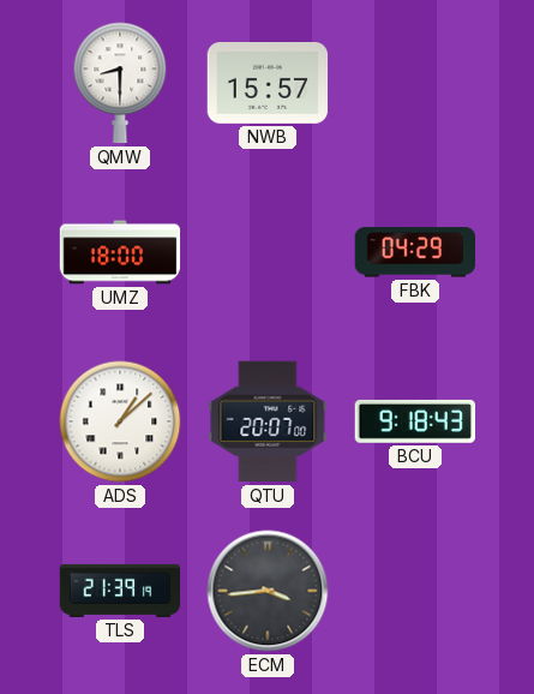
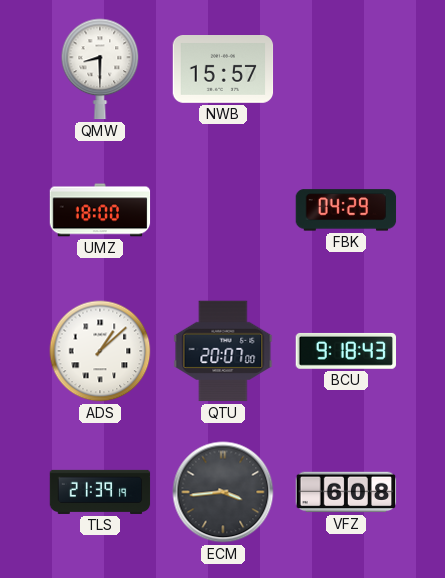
VFZ: none -> 6:08
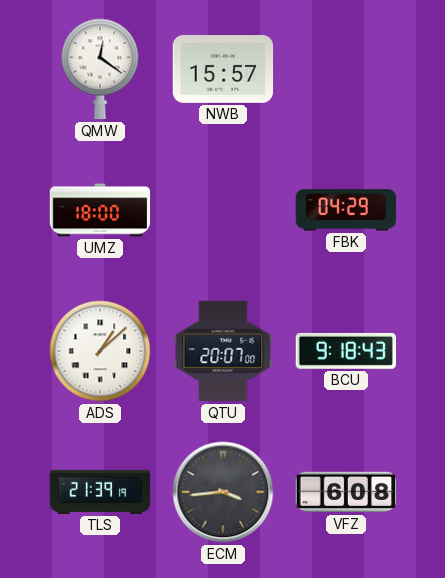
QMW: 8:30 -> 12:21
